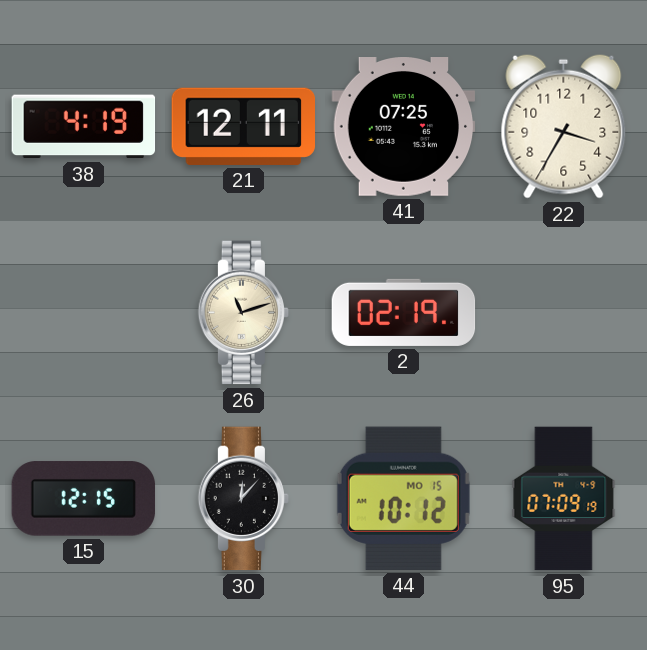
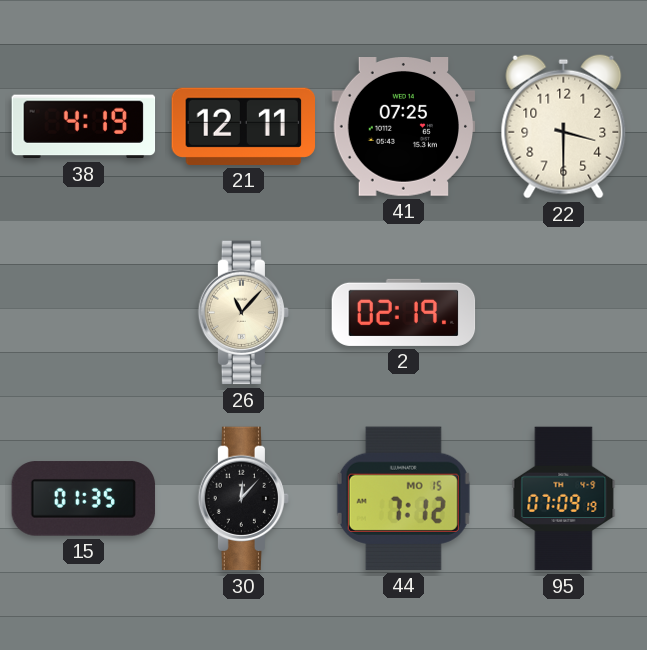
22: 3:35 -> 3:30
26: 11:12 -> 11:07
15: 12:15 -> 01:35
44: 10:12 -> 7:12
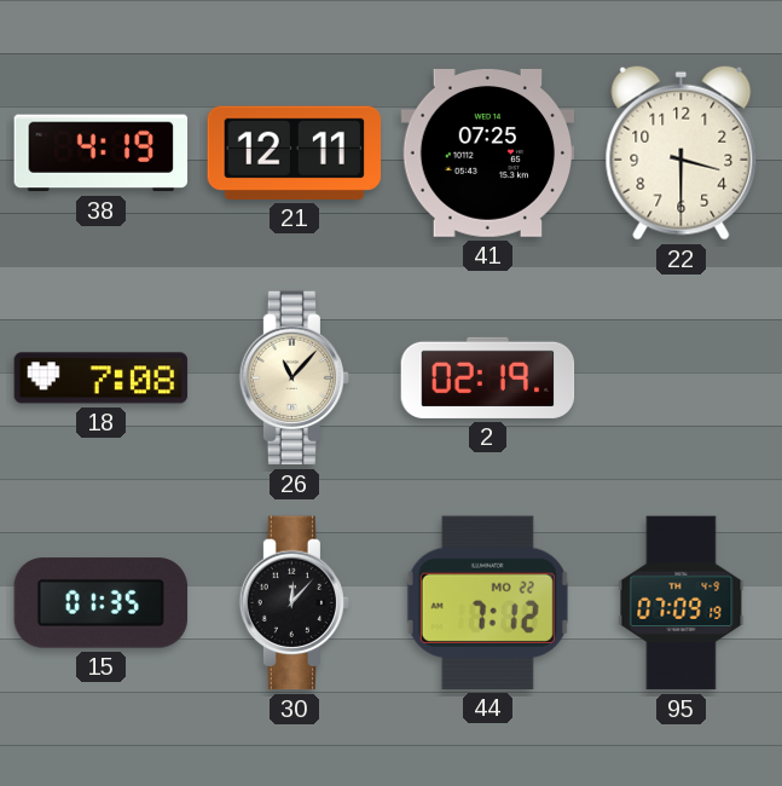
18: none -> 7:08
44 date: MO 15 -> MO 22
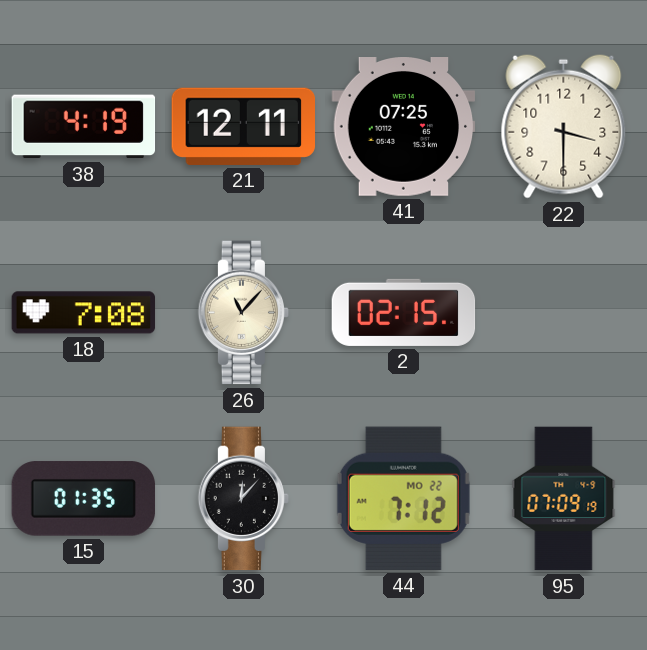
2: 02:19 -> 02:15
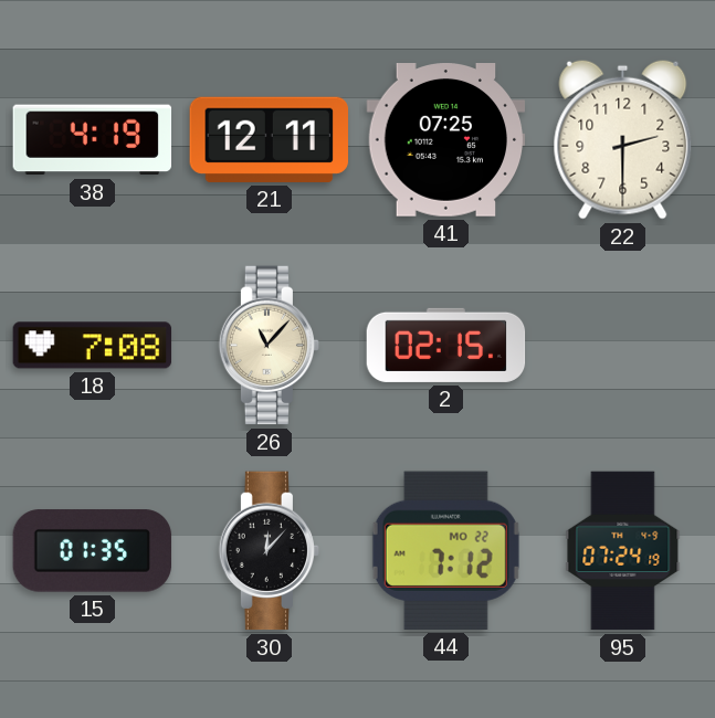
22: 3:30 -> 2:30
95: 07:09 -> 07:24
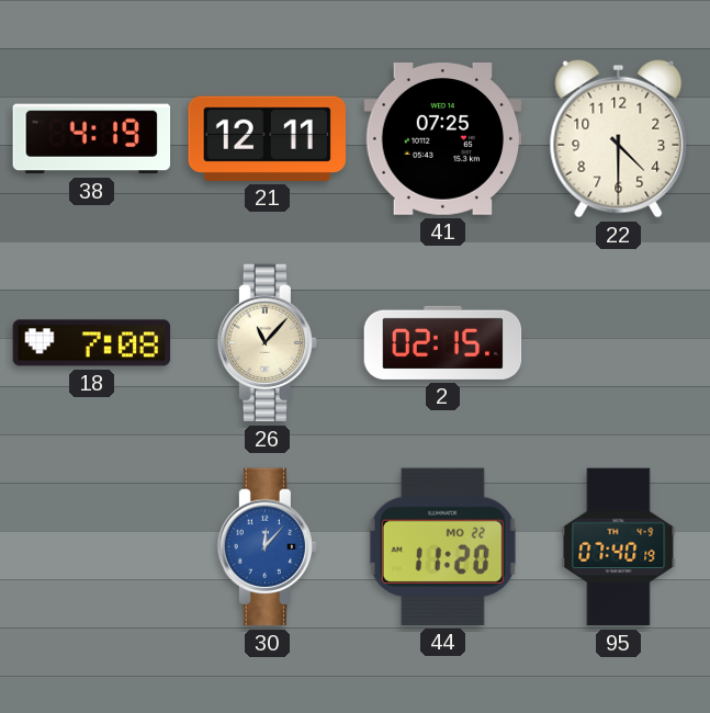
22: 2:30 -> 4:30
15: 01:35 -> none
30 dial: black -> blue
44: 7:12 -> 11:20
95: 07:24 -> 07:40
